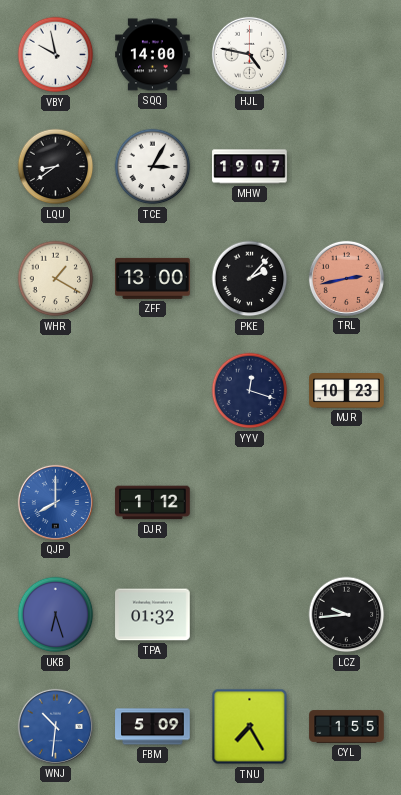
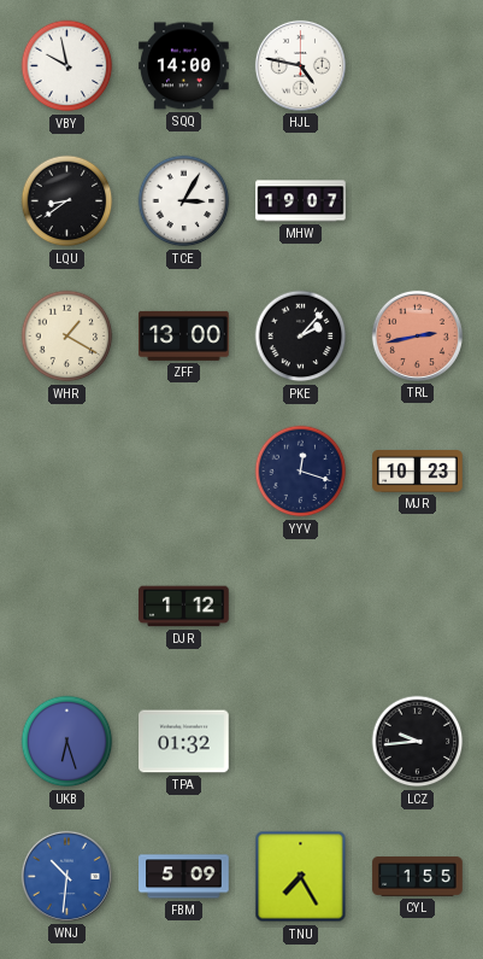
QJP: 8:00 -> none
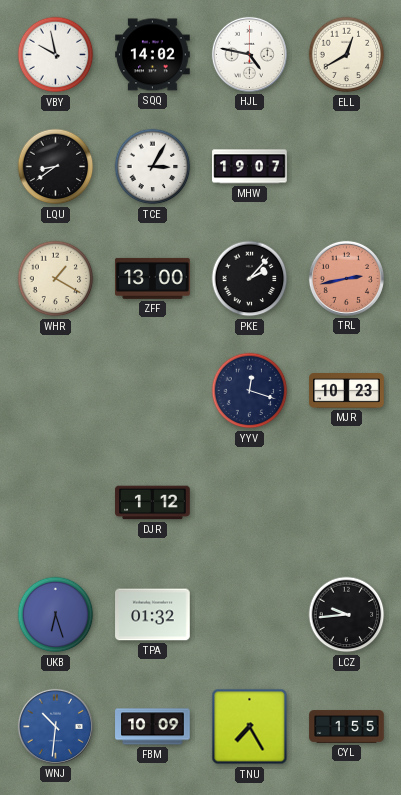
SQQ: 14:00 -> 14:02
ELL: none -> 12:40
FBM: 5:09 -> 10:09
